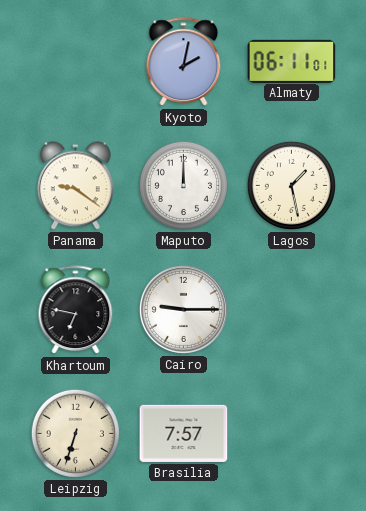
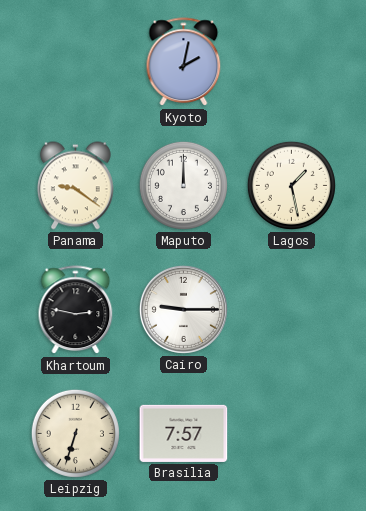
Almaty: 06:11 -> none
Khartoum: 6:47 -> 2:47
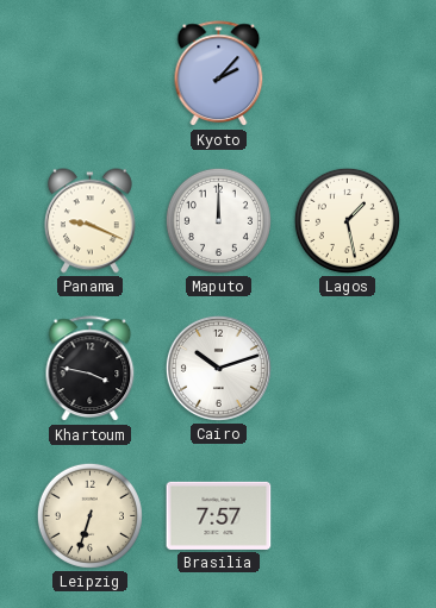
Kyoto: 2:02 -> 2:07
Panama: 9:21 -> 9:19
Khartoum: 2:47 -> 3:47
Cairo: 9:15 -> 10:12
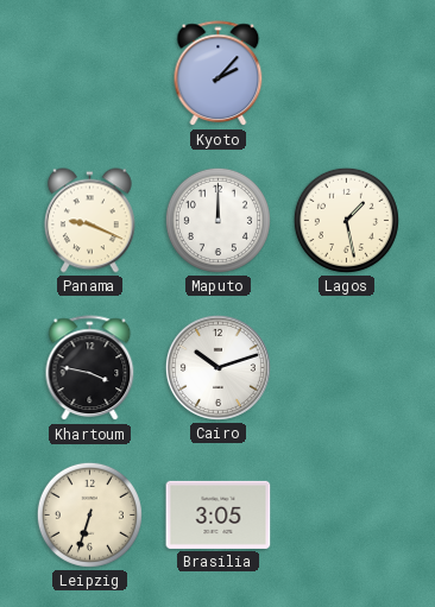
Brasilia: 7:57 -> 3:05
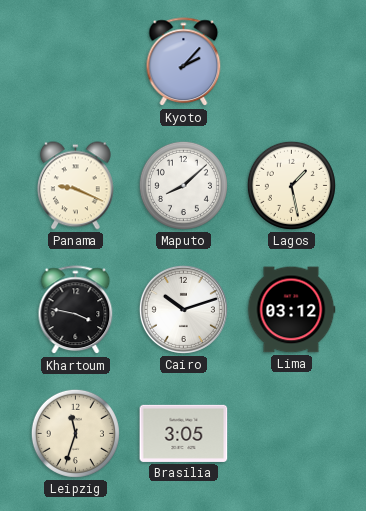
Maputo: 12:00 -> 8:08
Lima: none -> 03:12
Leipzig: 6:33 -> 11:33
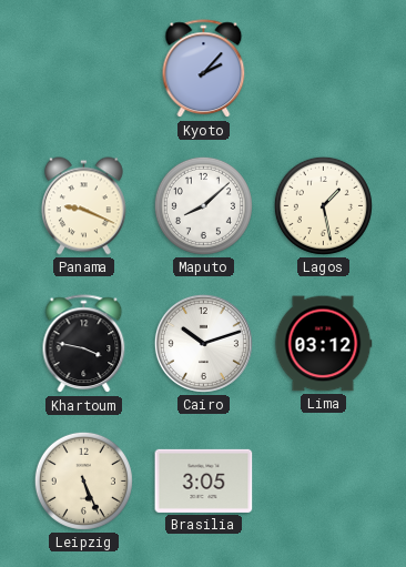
Leipzig: 11:33 -> 5:26
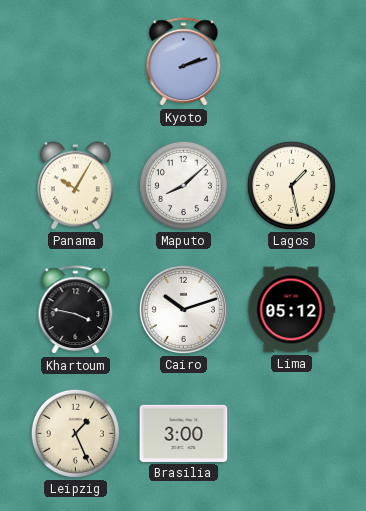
Kyoto: 2:07 -> 2:12
Panama: 9:19 -> 10:05
Lima: 03:12 -> 05:12
Leipzig: 5:26 -> 1:26
Brasilia: 3:05 -> 3:00
